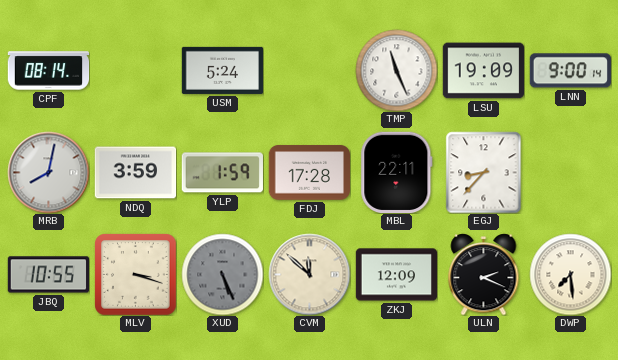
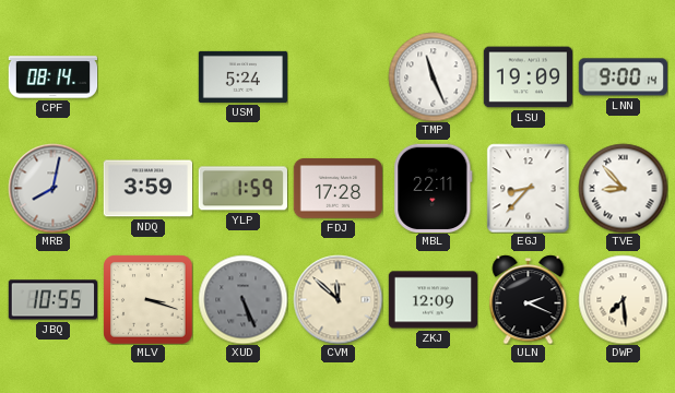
TVE: none -> 8:53
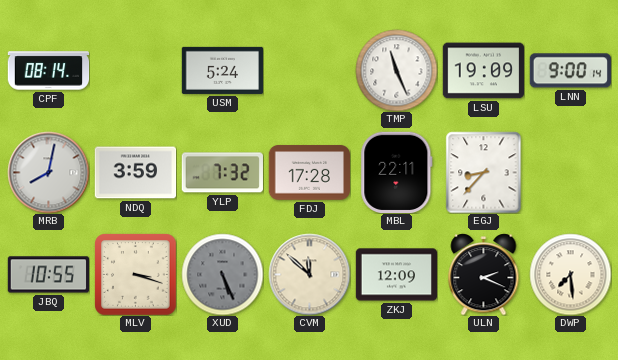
YLP: 1:59 -> 7:32
TVE: 8:53 -> none
